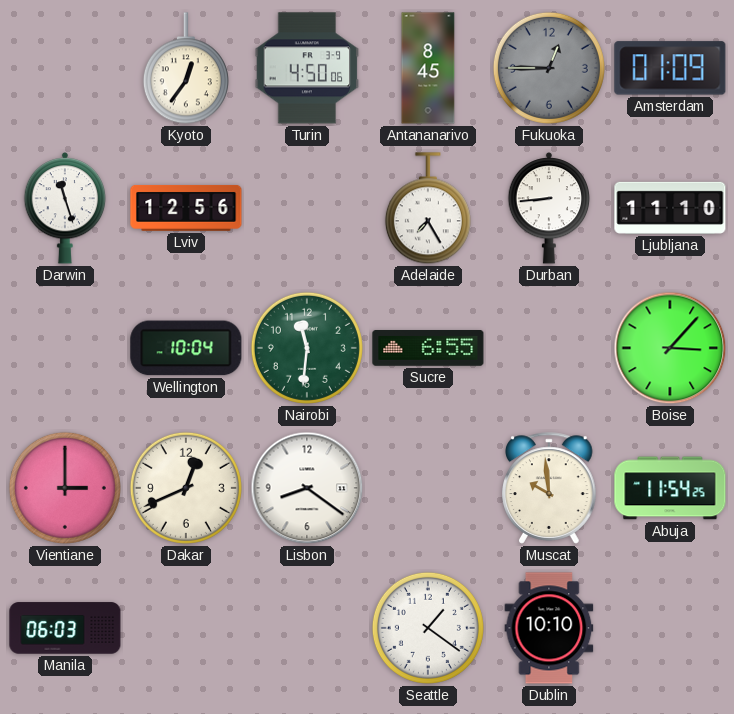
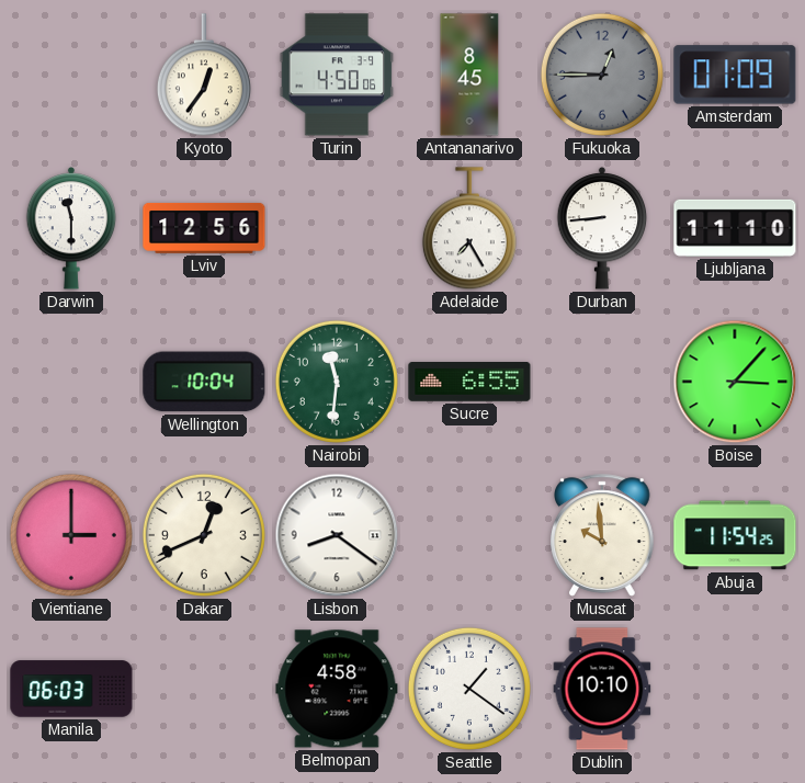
Darwin: 11:27 -> 11:30
Belmopan: none -> 4:58
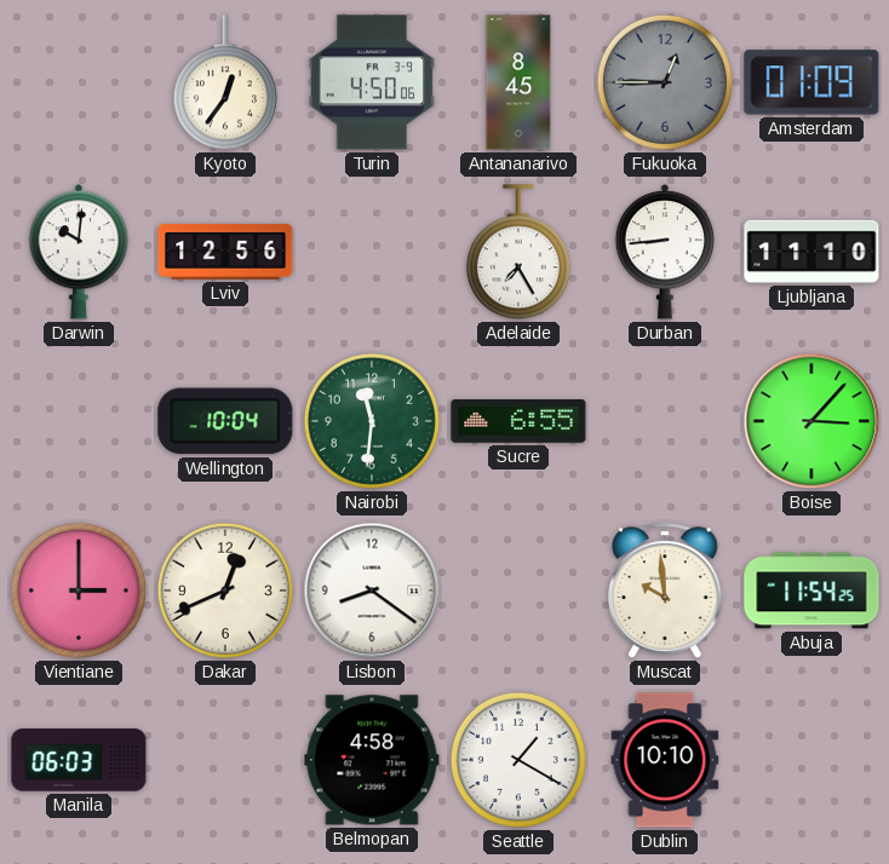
Darwin: 11:30 -> 10:01
Seattle: 1:21 -> 1:20
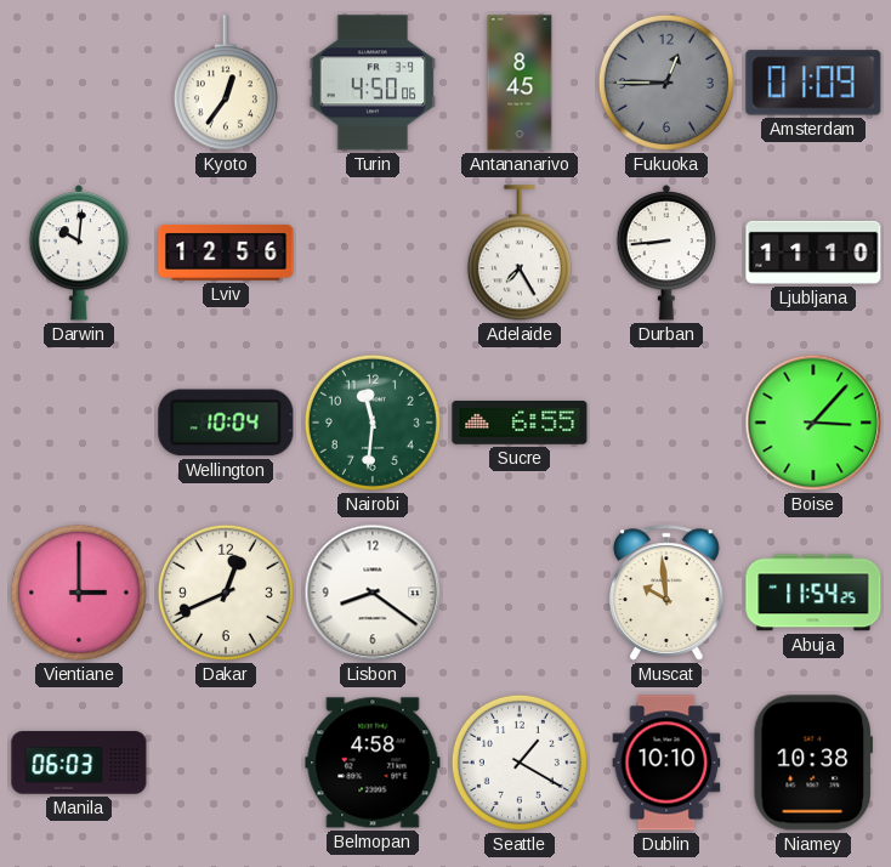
Niamey: none -> 10:38
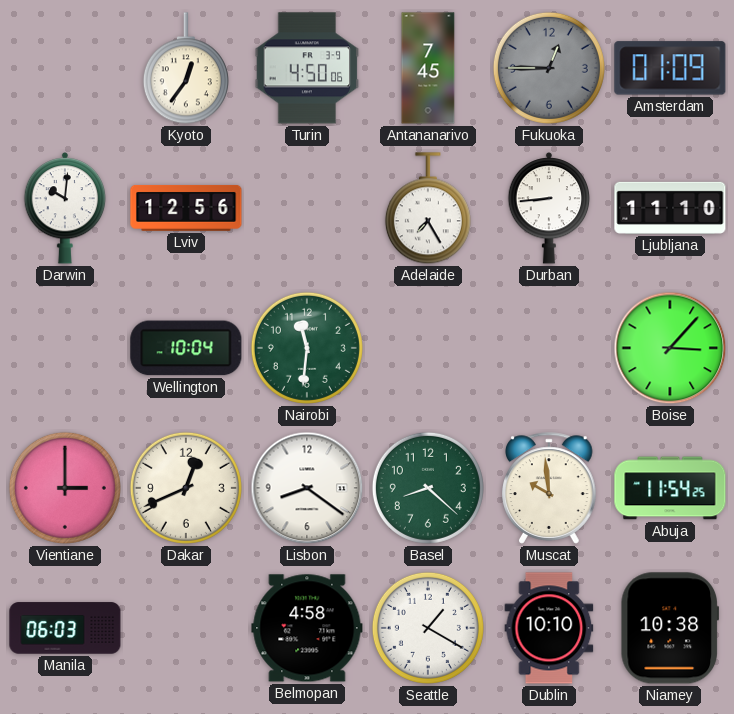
Antananarivo: 8:45 -> 7:45
Sucre: 6:55 -> none
Basel: none -> 8:22
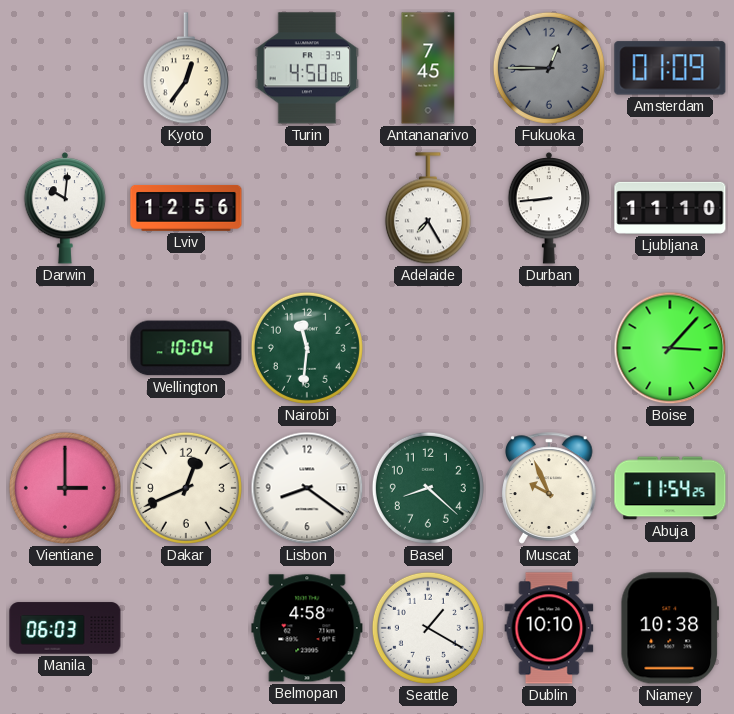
Muscat: 9:59 -> 9:56
